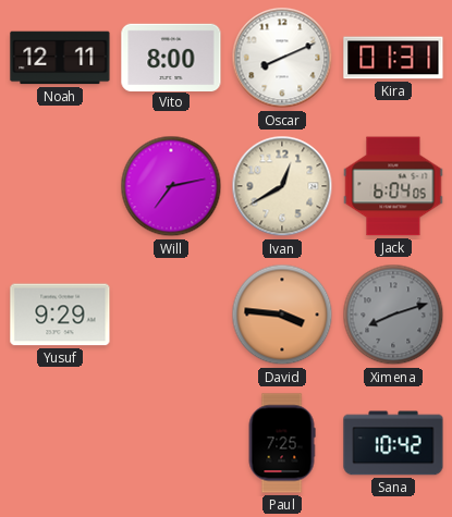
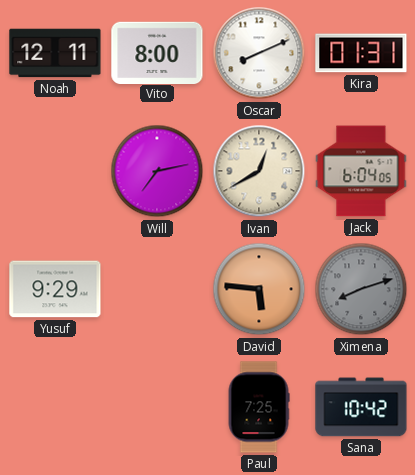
David: 3:46 -> 5:46
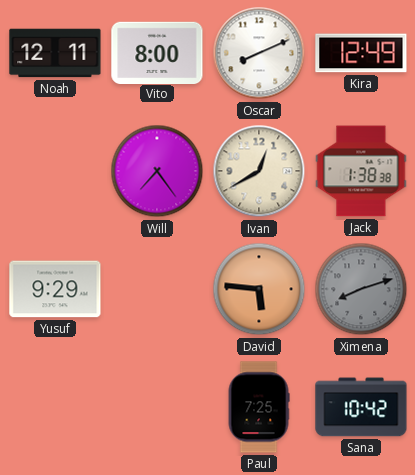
Kira: 01:31 -> 12:49
Will: 7:13 -> 7:24
Jack: 6:04 -> 1:38
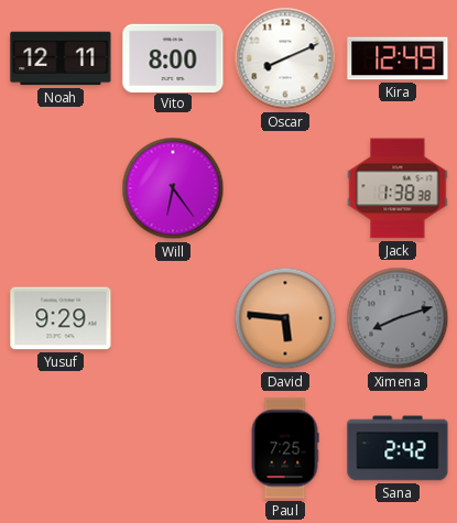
Will: 7:24 -> 6:24
Ivan: 12:40 -> none
Sana: 10:42 -> 2:42
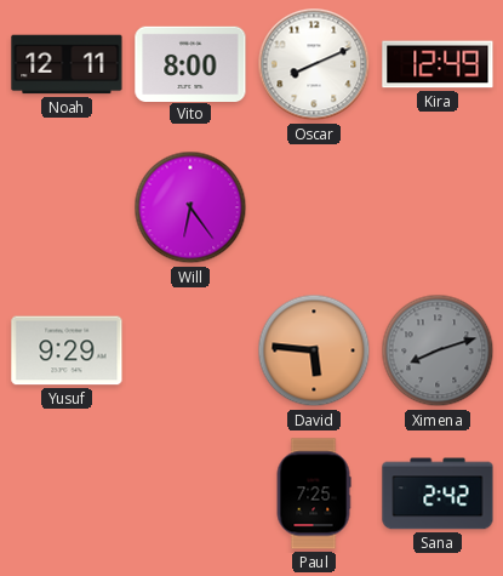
Jack: 1:38 -> none
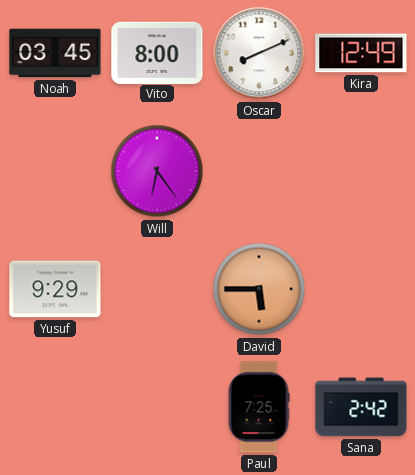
Noah: 12:11 -> 03:45
David: 5:46 -> 5:45
Ximena: 8:12 -> none
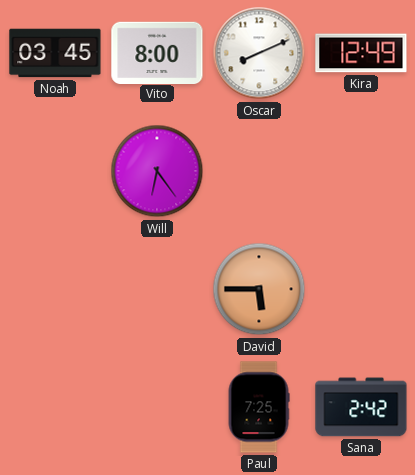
Yusuf: 9:29 -> none
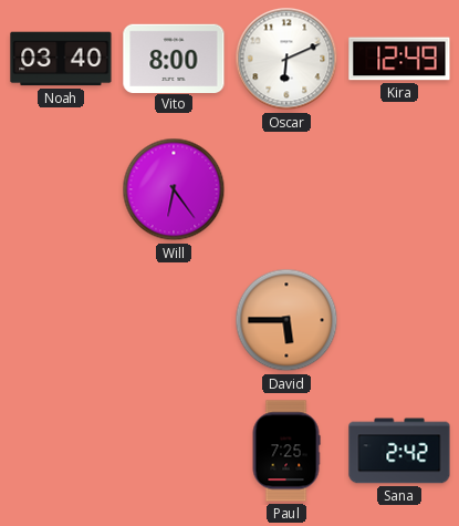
Noah: 03:45 -> 03:40
Oscar: 8:11 -> 6:11
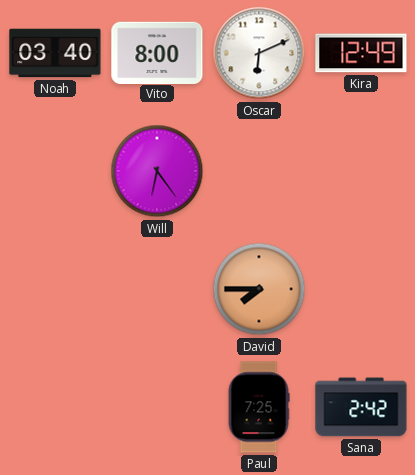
David: 5:45 -> 7:45
